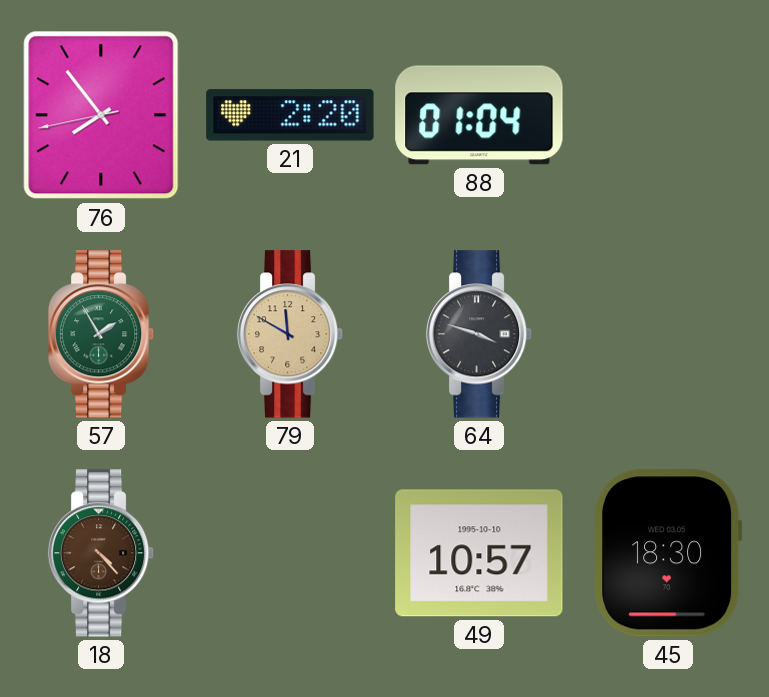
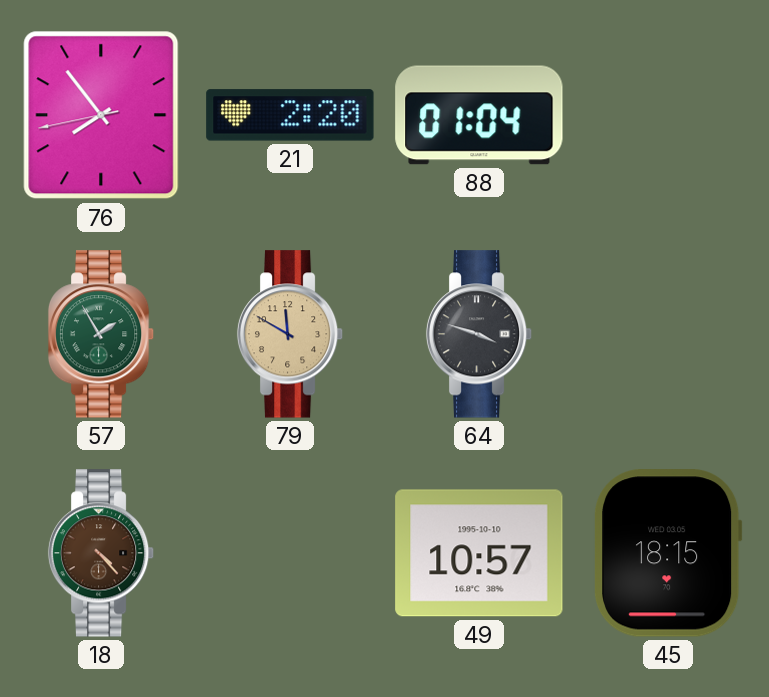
45: 18:30 -> 18:15
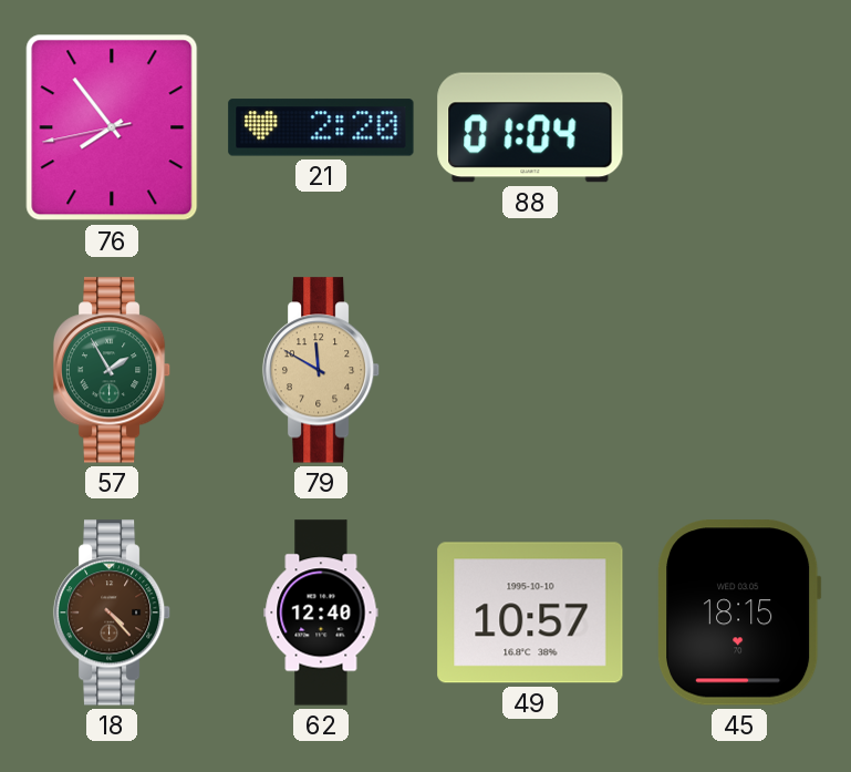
64: 3:48 -> none
62: none -> 12:40
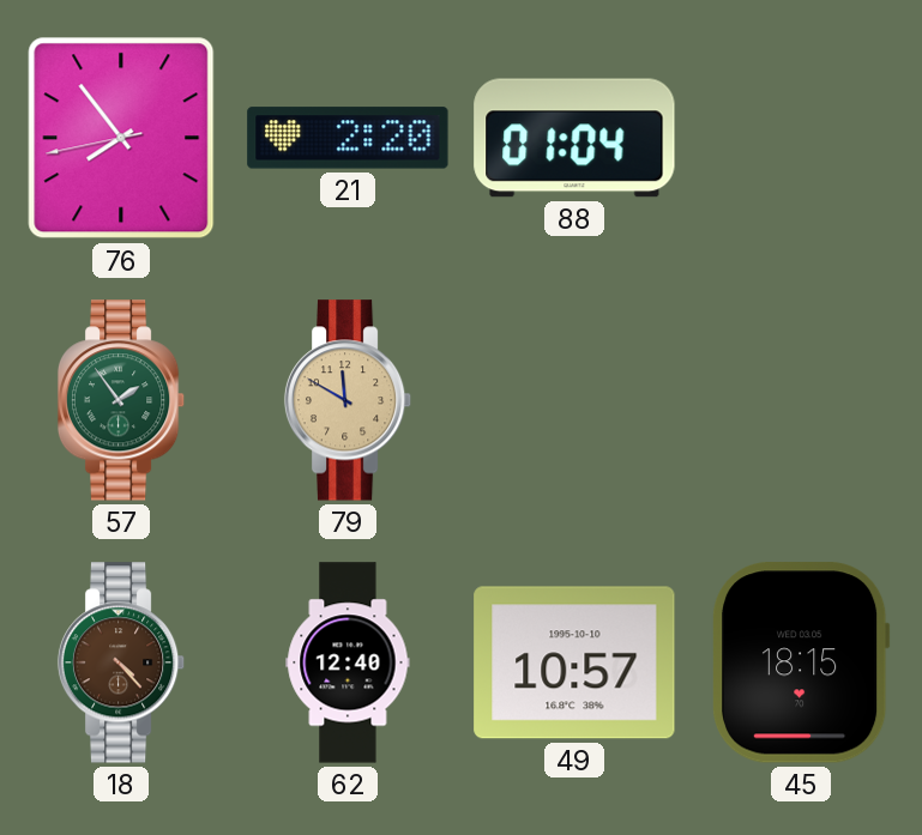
57: 1:55 -> 1:54
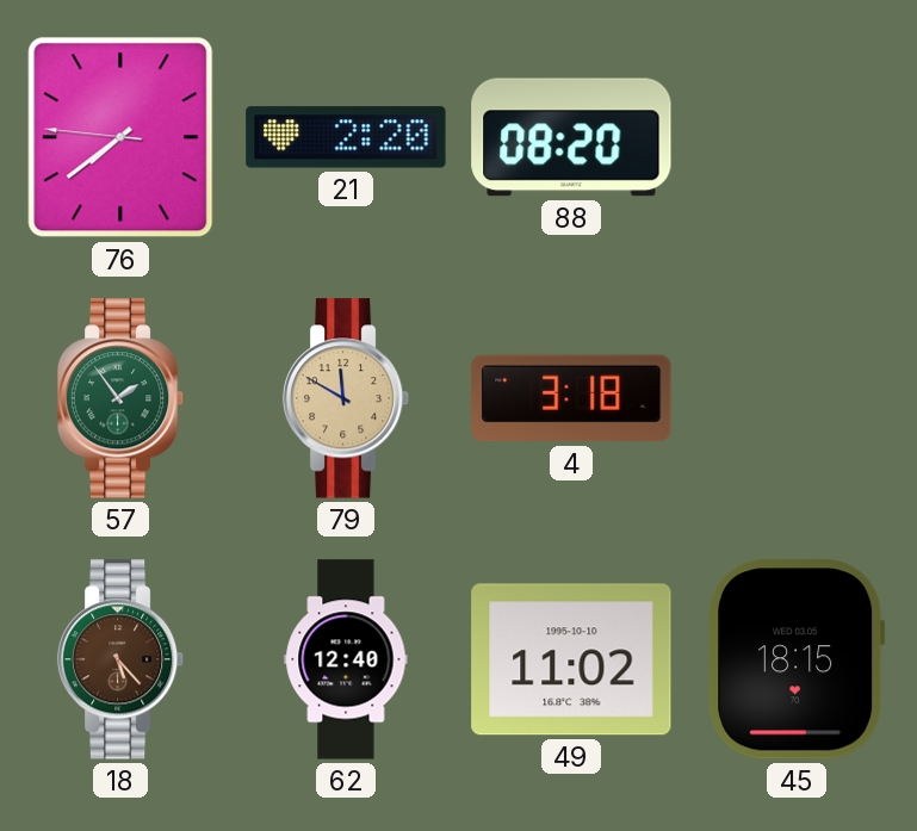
76: 7:53 -> 7:38
88: 01:04 -> 08:20
4: none -> 3:18
18: 4:23 -> 5:23
49: 10:57 -> 11:02
